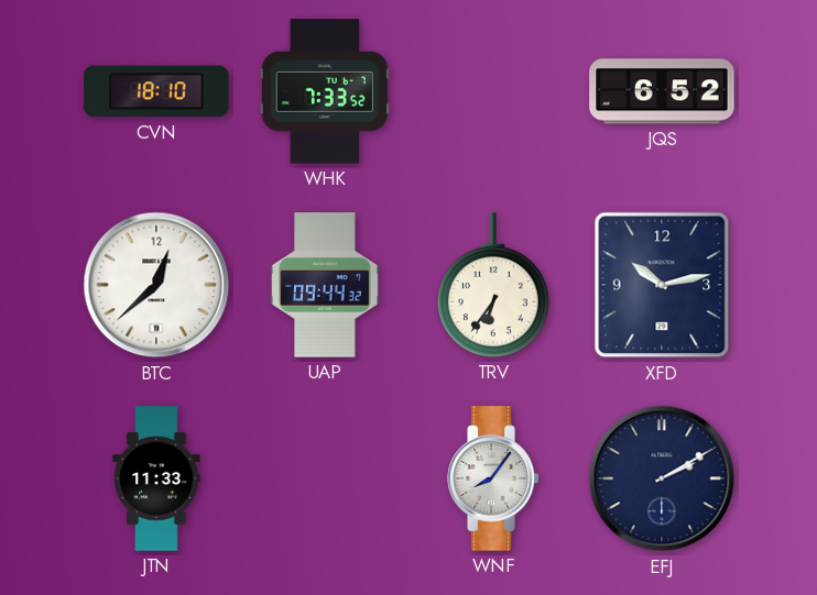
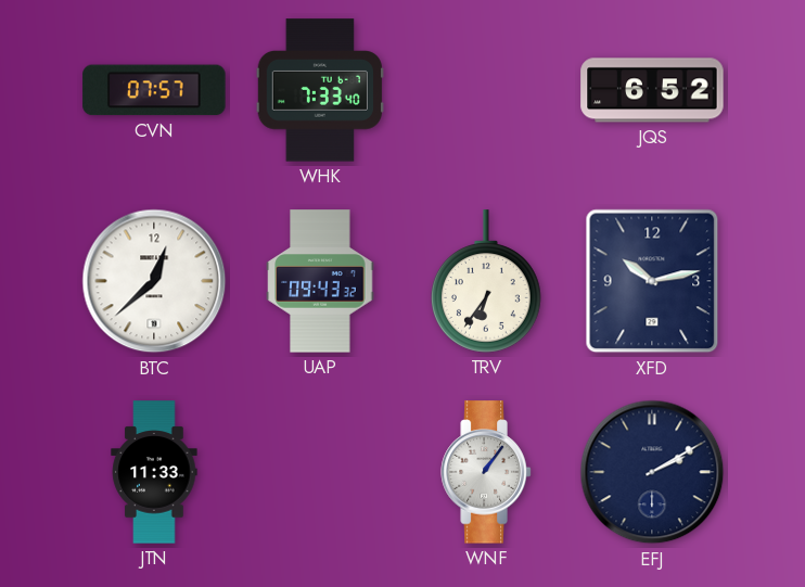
CVN: 18:10 -> 07:57
WHK: 7:33:52 -> 7:33:40
UAP: 09:44 -> 09:43
WNF: 8:06 -> 1:06
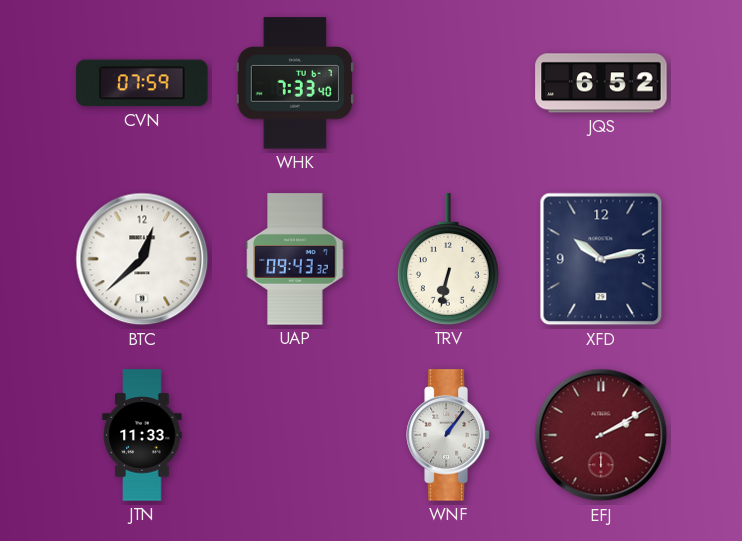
CVN: 07:57 -> 07:59
TRV: 6:36 -> 6:32
EFJ dial: navy -> burgundy
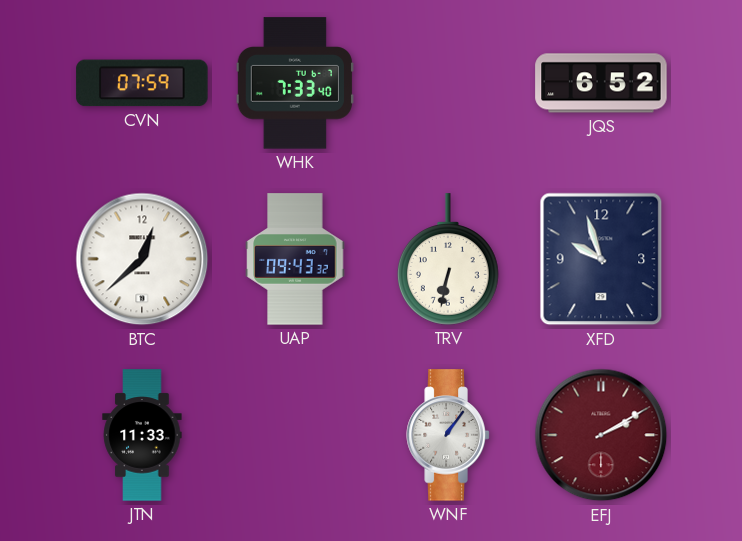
XFD: 10:13 -> 9:57
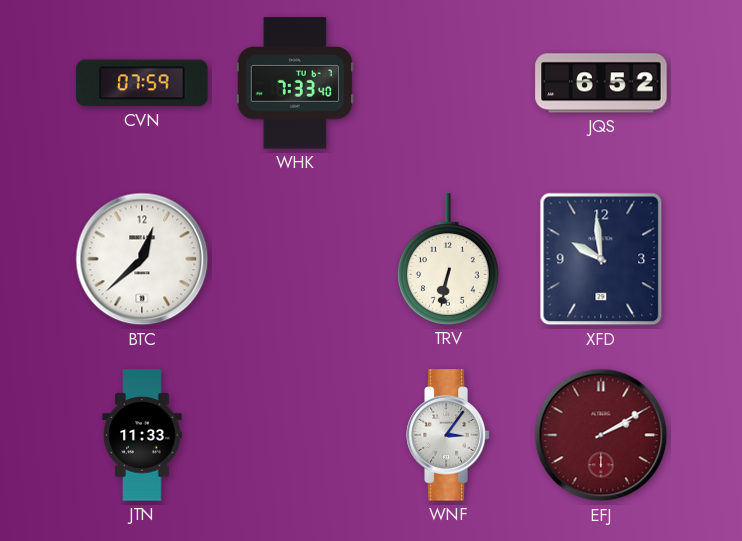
UAP: 09:43 -> none
XFD: 9:57 -> 9:59
WNF: 1:06 -> 3:06
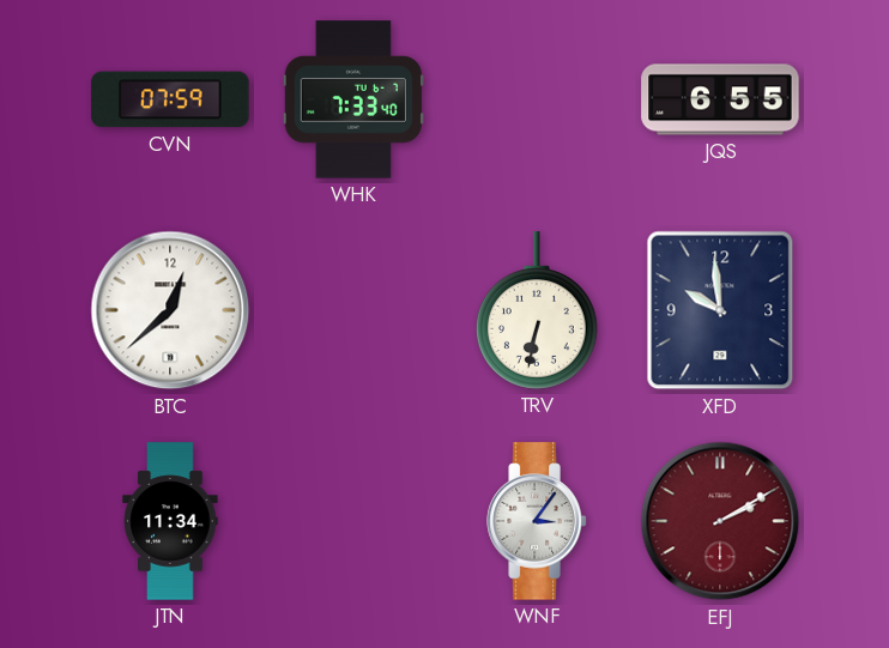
JQS: 6:52 -> 6:55
JTN: 11:33 -> 11:34
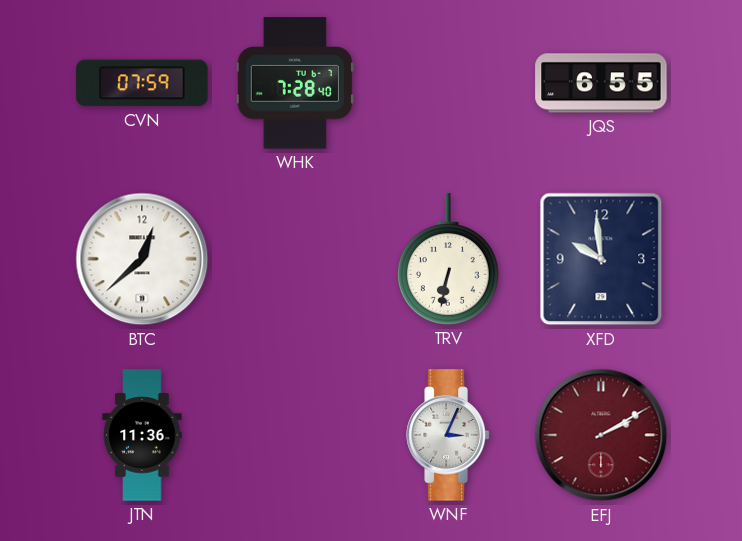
WHK: 7:33 -> 7:28
JTN: 11:34 -> 11:36
WNF: 3:06 -> 3:04
